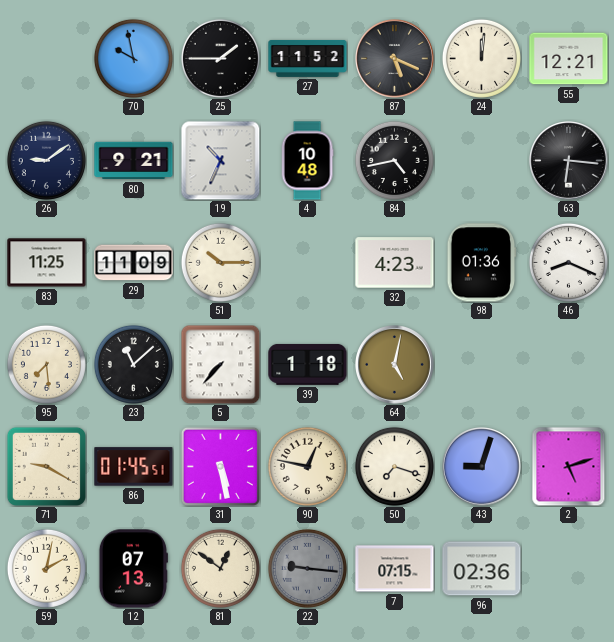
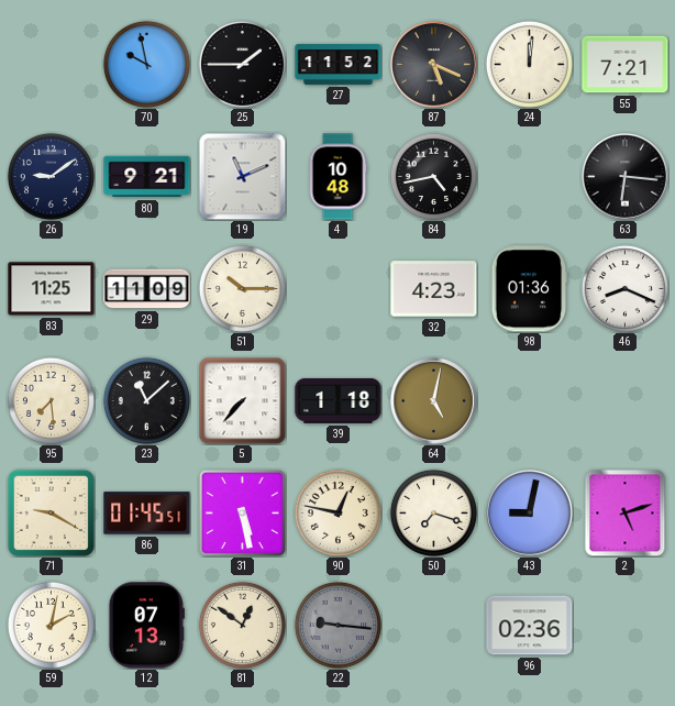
55: 12:21 -> 7:21
19: 10:34 -> 11:11
43: 9:03 -> 9:02
7: 07:15 -> none
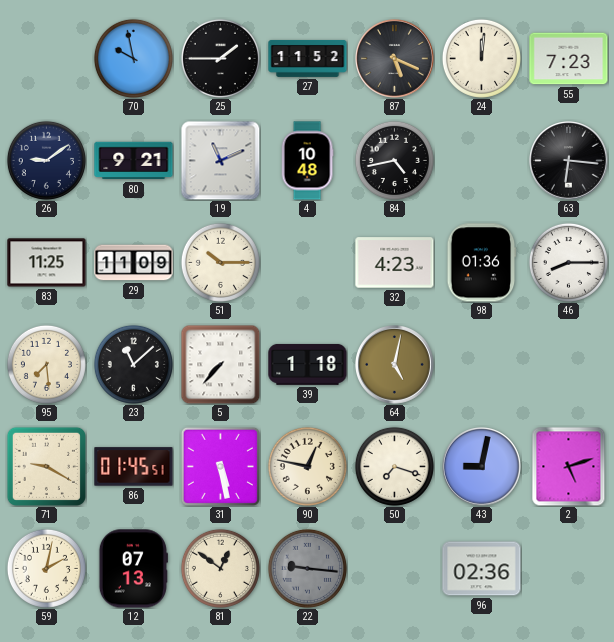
55: 7:21 -> 7:23
46: 8:19 -> 8:15
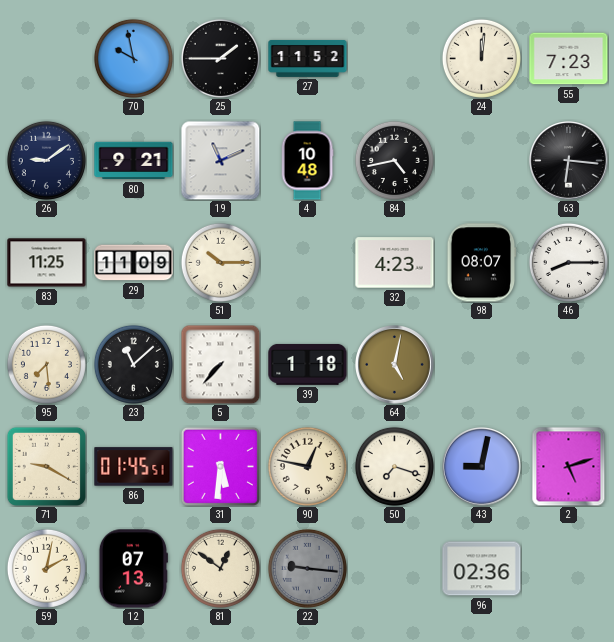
87: 5:19 -> none
98: 01:36 -> 08:07
31: 5:28 -> 5:31
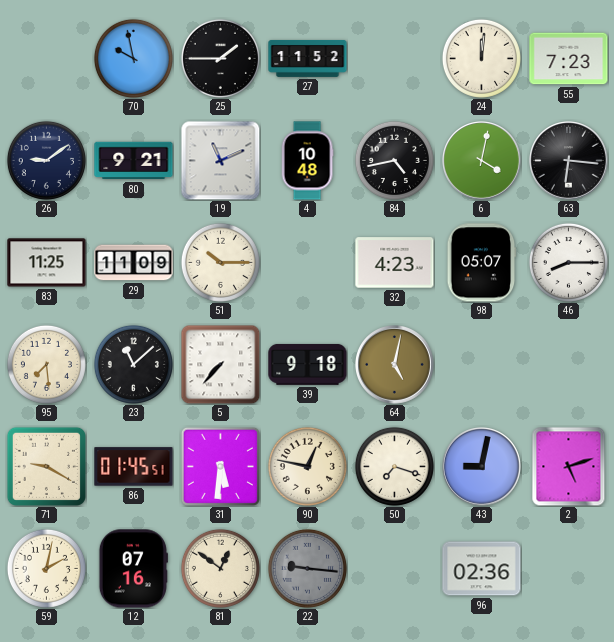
6: none -> 4:02
98: 08:07 -> 05:07
39: 1:18 -> 9:18
12: 07:13 -> 07:16
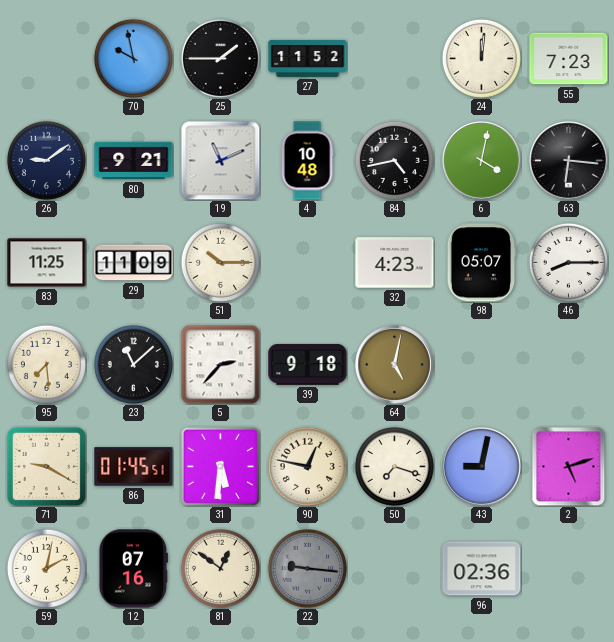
5: 7:37 -> 2:37
